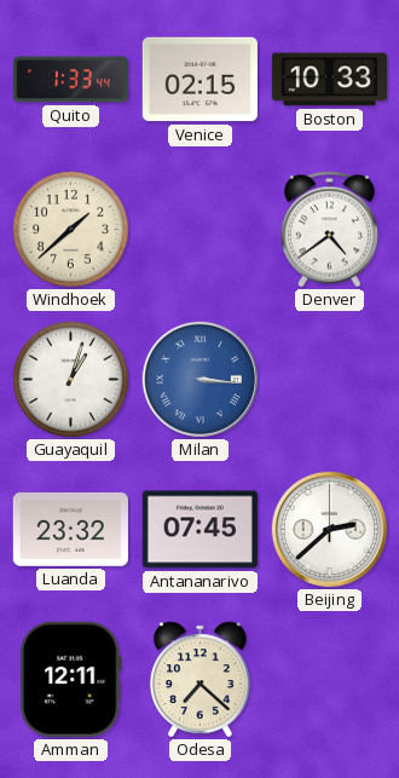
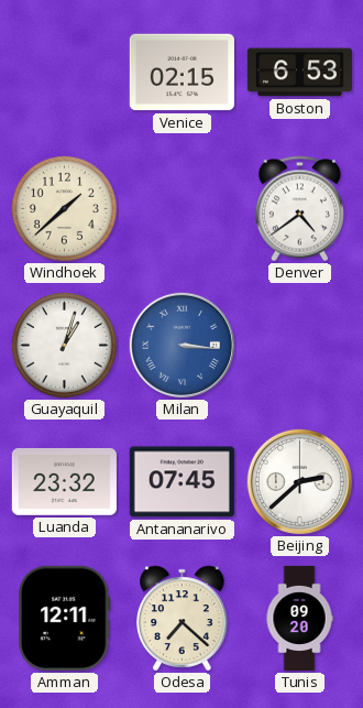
Quito: 1:33 -> none
Boston: 10:33 -> 6:53
Tunis: none -> 09:20
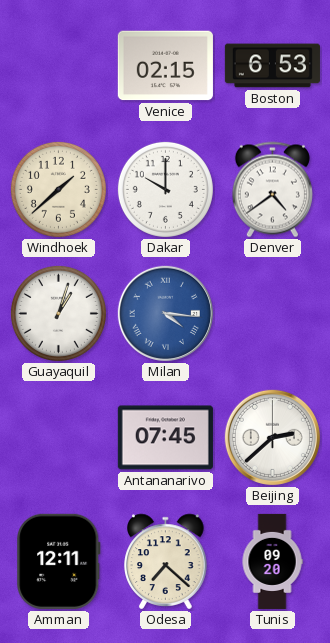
Dakar: none -> 10:00
Milan: 3:16 -> 4:16
Luanda: 23:32 -> none
